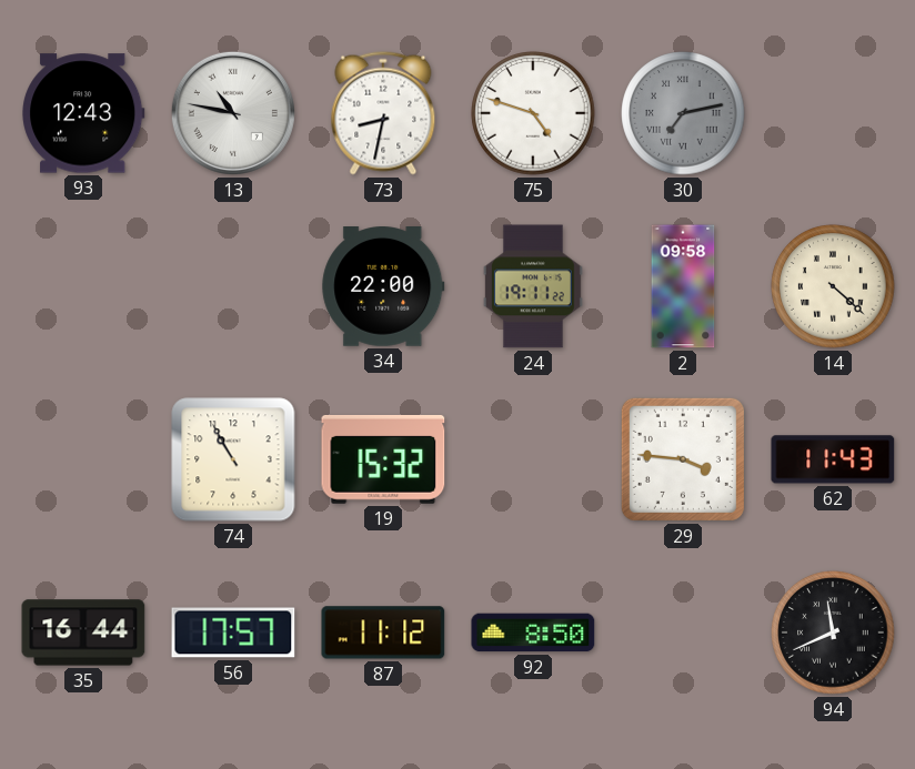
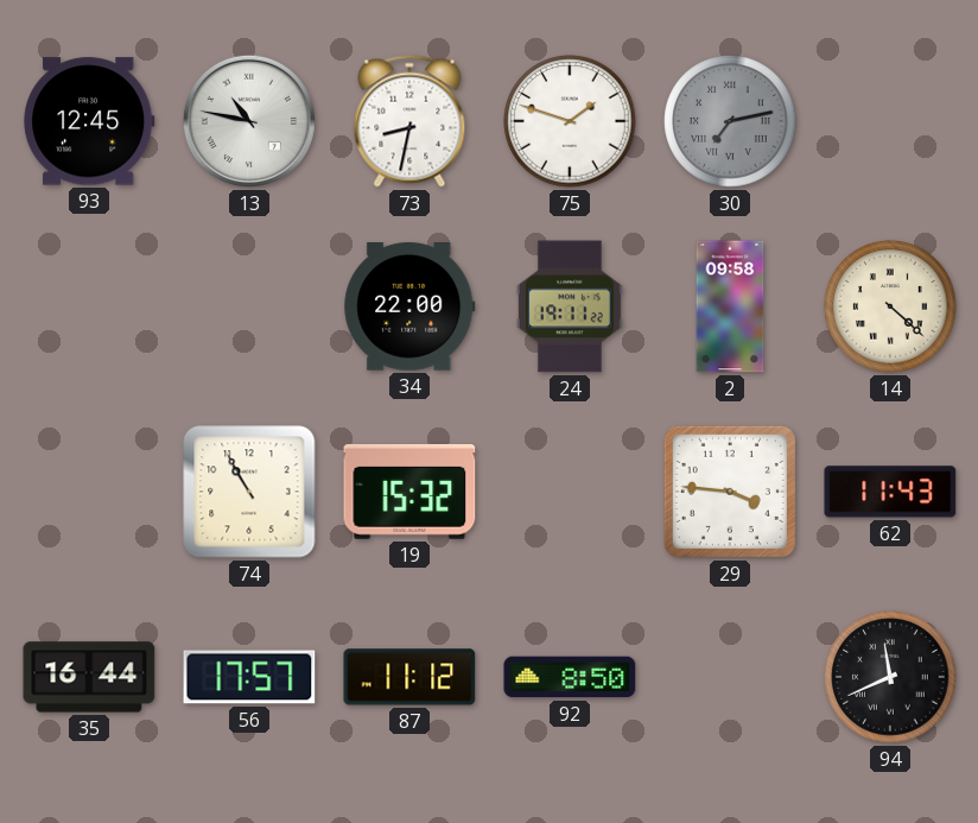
93: 12:43 -> 12:45
75: 4:48 -> 1:48
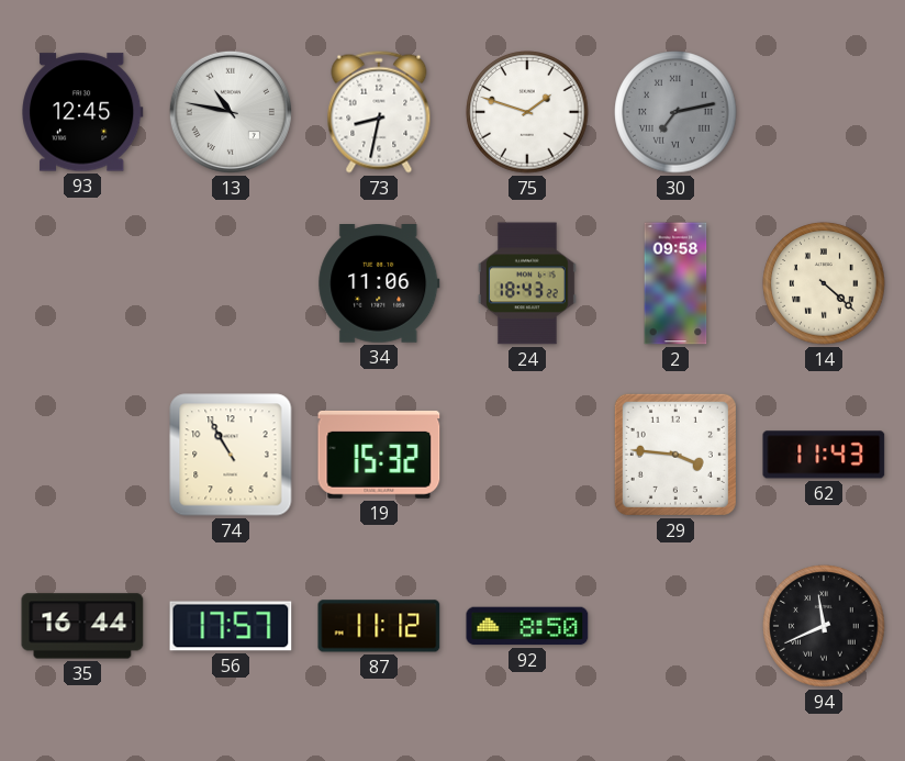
34: 22:00 -> 11:06
24: 19:11 -> 18:43
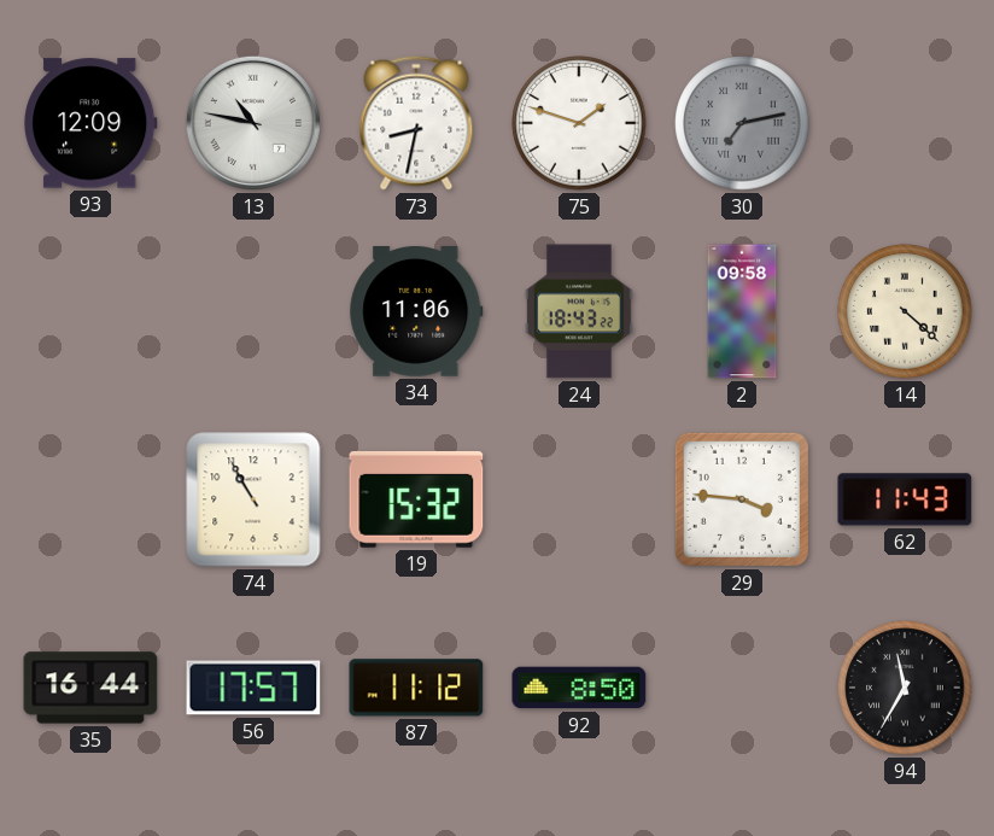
93: 12:45 -> 12:09
94: 11:41 -> 11:35
